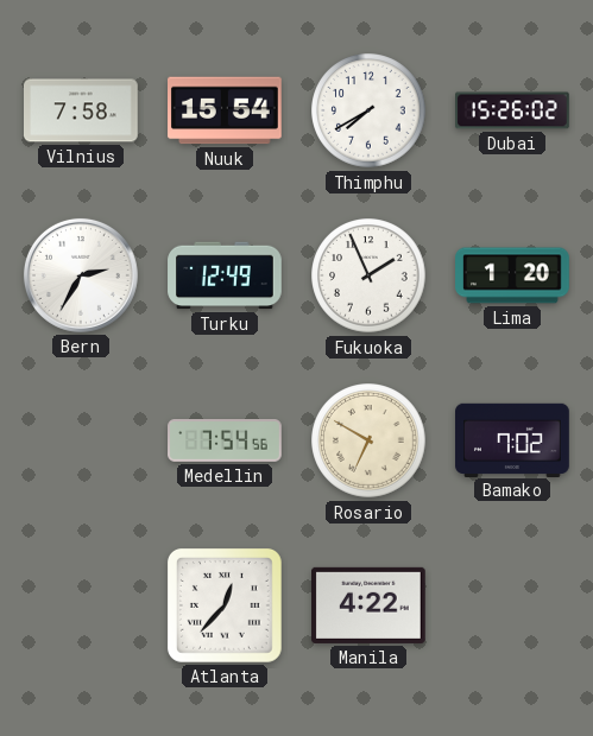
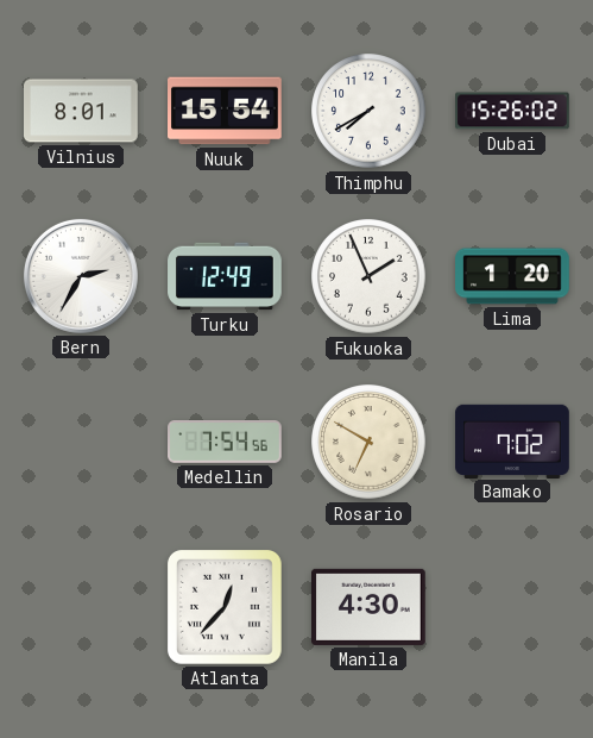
Vilnius: 7:58 -> 8:01
Manila: 4:22 -> 4:30
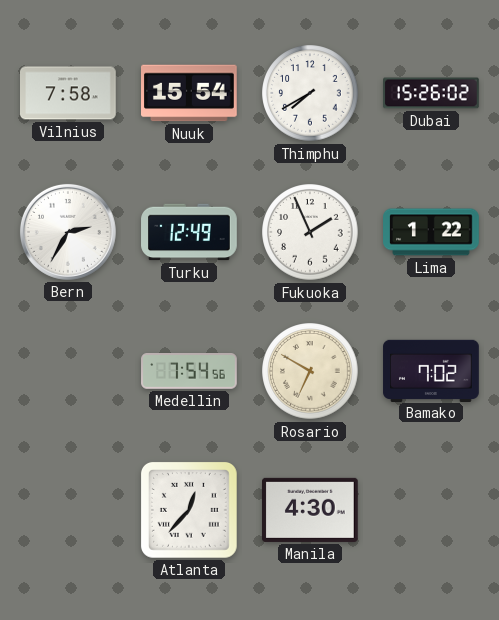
Vilnius: 8:01 -> 7:58
Lima: 1:20 -> 1:22
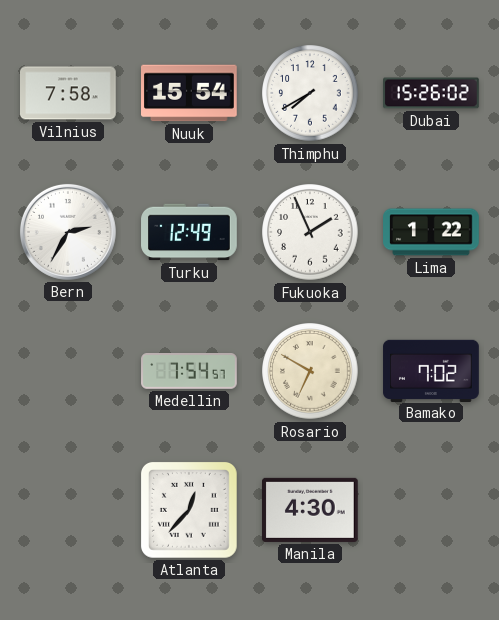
Medellin: 7:54:56 -> 7:54:57
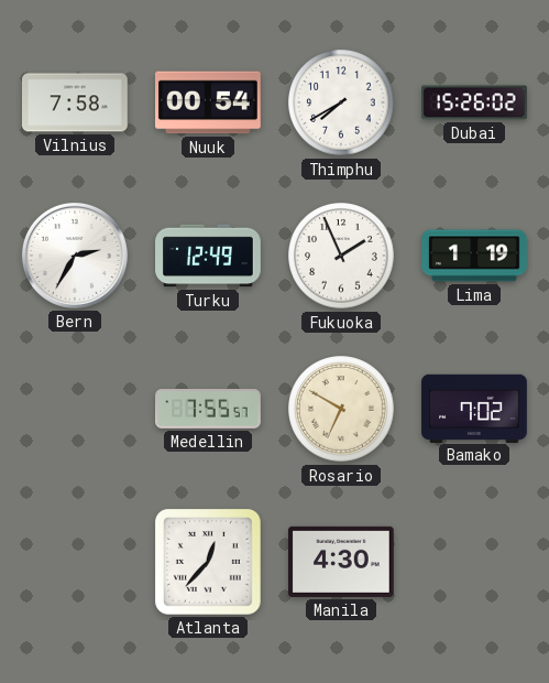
Nuuk: 15:54 -> 00:54
Lima: 1:22 -> 1:19
Medellin: 7:54 -> 7:55
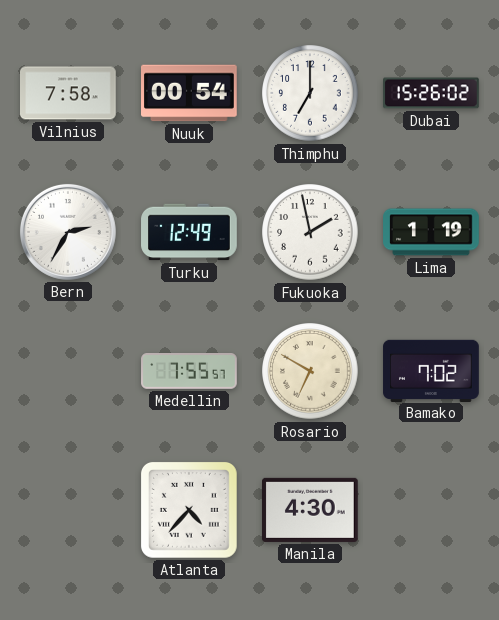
Thimphu: 7:40 -> 7:00
Fukuoka: 1:56 -> 1:58
Atlanta: 12:37 -> 4:37
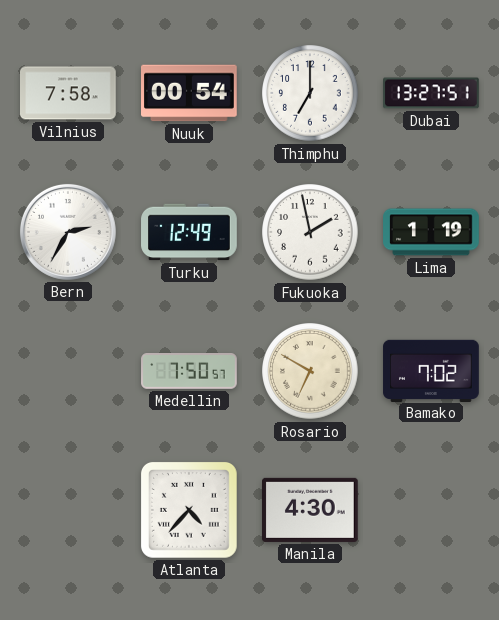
Dubai: 15:26 -> 13:27
Medellin: 7:55 -> 7:50
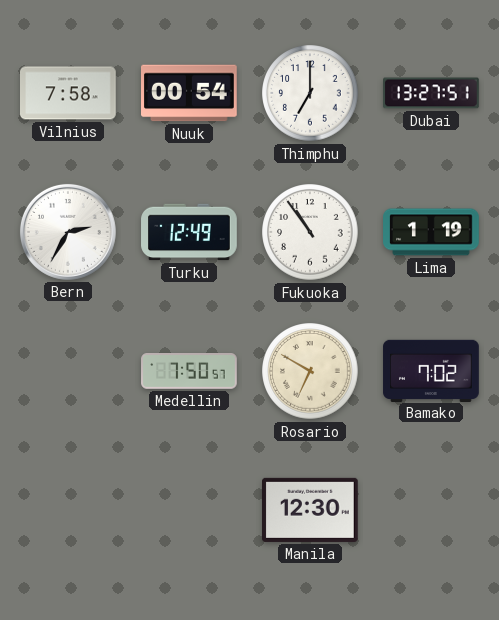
Fukuoka: 1:58 -> 10:54
Atlanta: 4:37 -> none
Manila: 4:30 -> 12:30
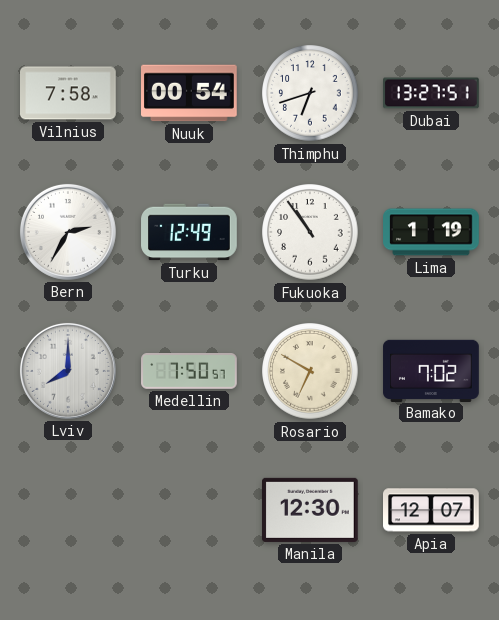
Thimphu: 7:00 -> 6:42
Lviv: none -> 8:00
Apia: none -> 12:07
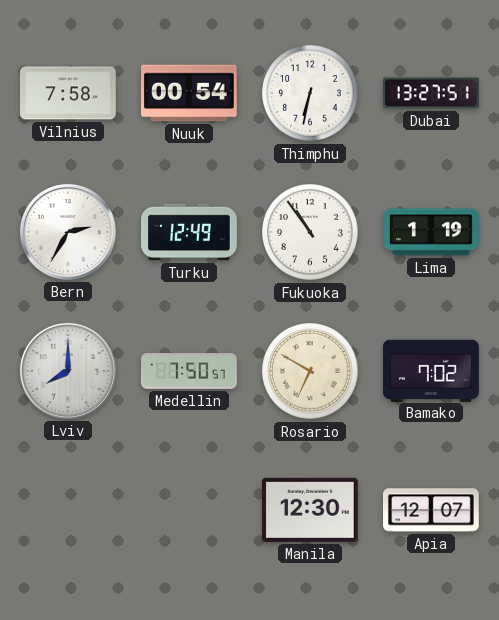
Thimphu: 6:42 -> 6:32
